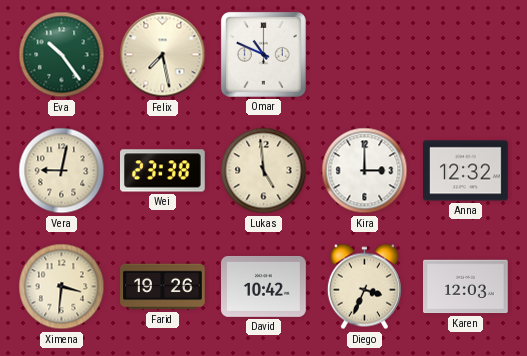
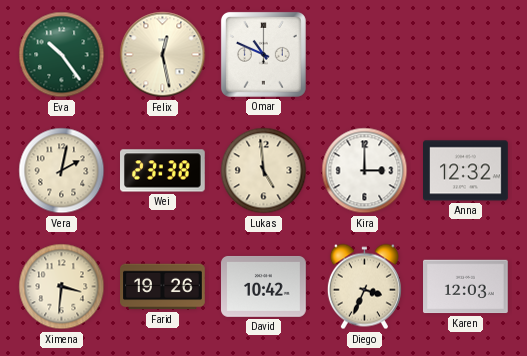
Felix: 7:28 -> 12:28
Vera: 9:02 -> 2:02
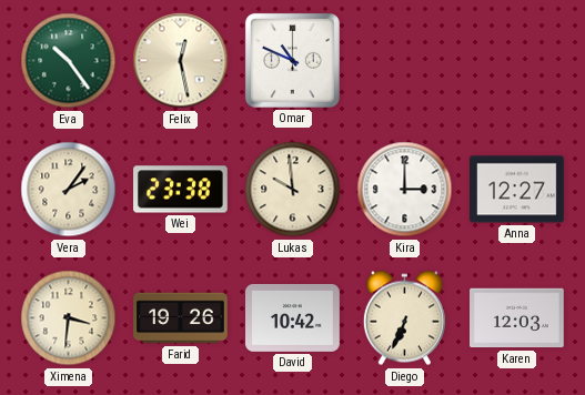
Vera: 2:02 -> 2:06
Lukas: 4:59 -> 9:59
Anna: 12:32 -> 12:27
Diego: 3:34 -> 6:34
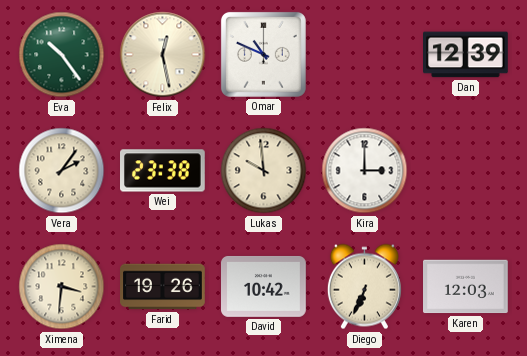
Dan: none -> 12:39
Anna: 12:27 -> none
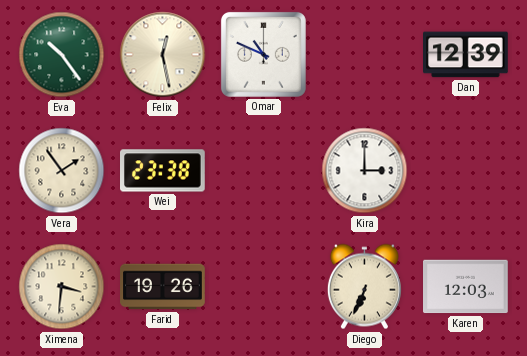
Vera: 2:06 -> 1:54
Lukas: 9:59 -> none
David: 10:42 -> none
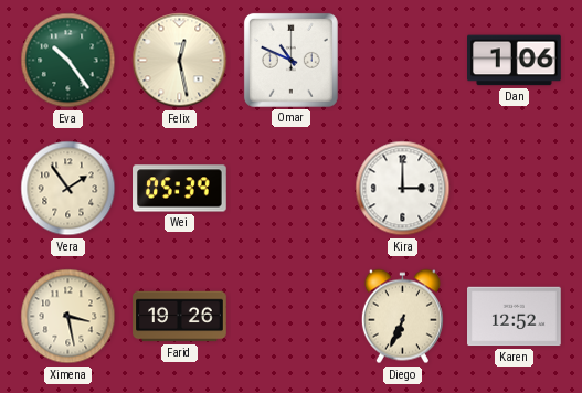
Dan: 12:39 -> 1:06
Wei: 23:38 -> 05:39
Ximena: 3:31 -> 3:28
Karen: 12:03 -> 12:52
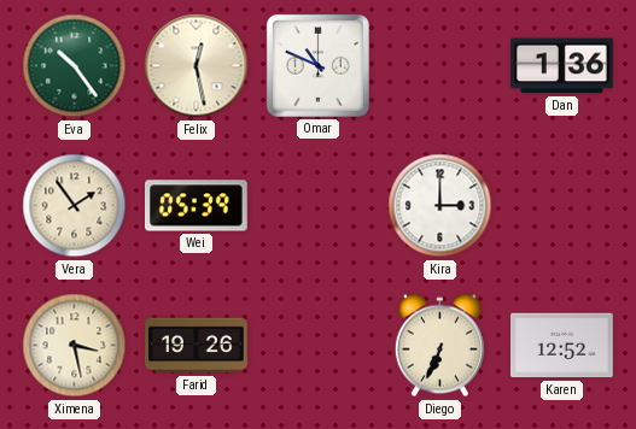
Dan: 1:06 -> 1:36
